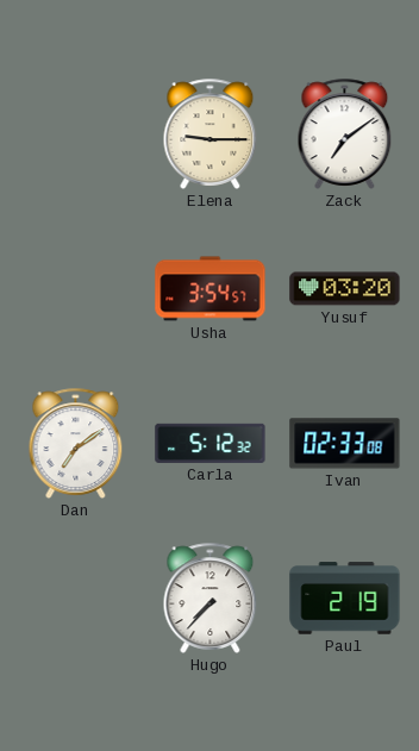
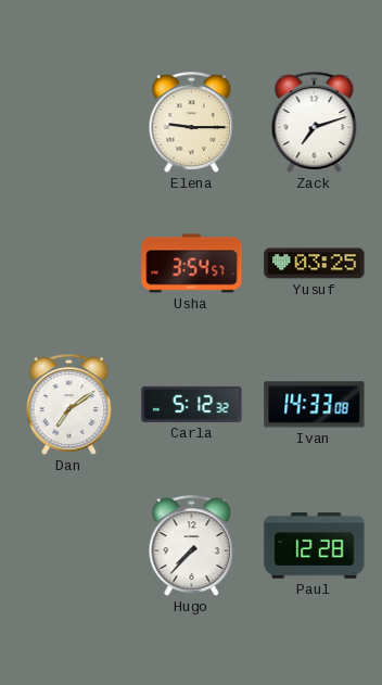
Zack: 7:09 -> 7:12
Yusuf: 03:20 -> 03:25
Ivan: 02:33 -> 14:33
Paul: 2:19 -> 12:28
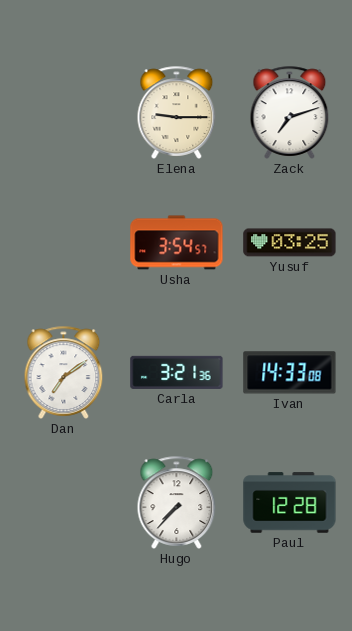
Carla: 5:12 -> 3:21
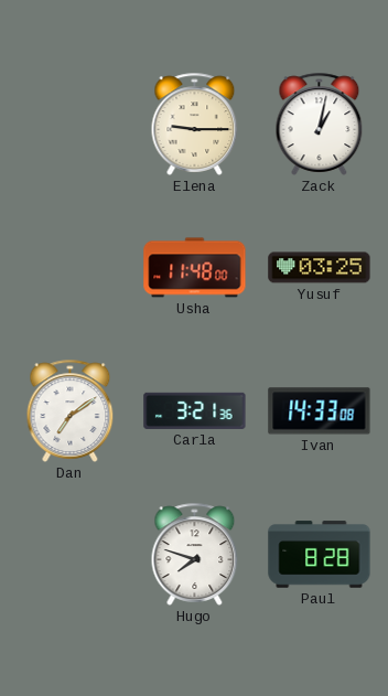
Zack: 7:12 -> 1:02
Usha: 3:54 -> 11:48
Hugo: 7:37 -> 7:48
Paul: 12:28 -> 8:28
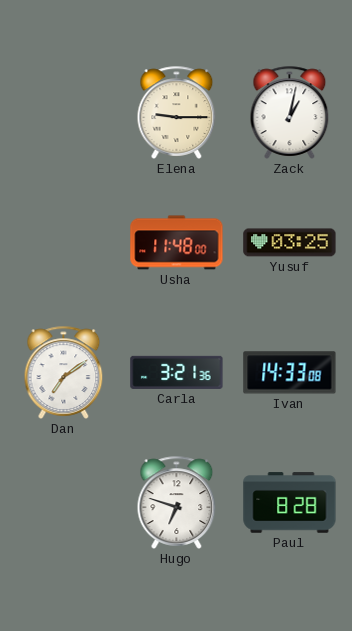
Hugo: 7:48 -> 6:48
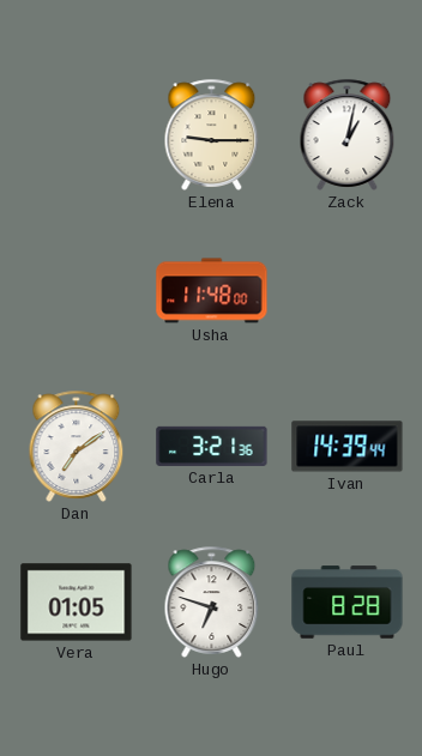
Yusuf: 03:25 -> none
Ivan: 14:33 -> 14:39
Vera: none -> 01:05
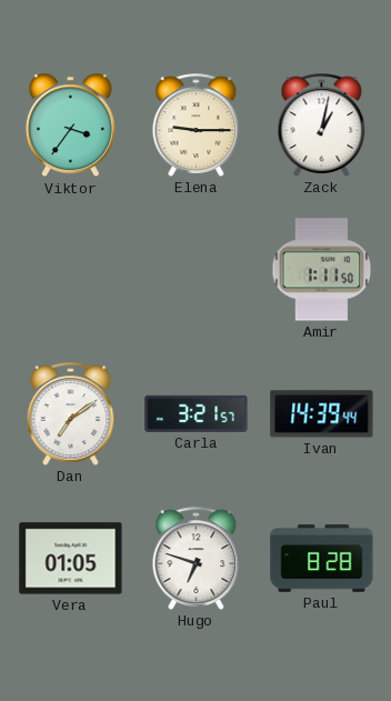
Viktor: none -> 3:36
Usha: 11:48 -> none
Amir: none -> 1:11
Carla: 3:21:36 -> 3:21:57
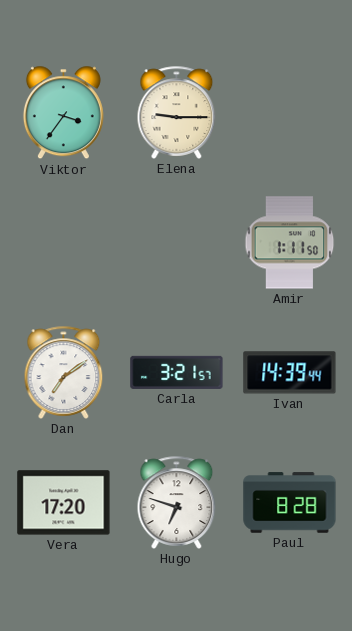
Zack: 1:02 -> none
Vera: 01:05 -> 17:20
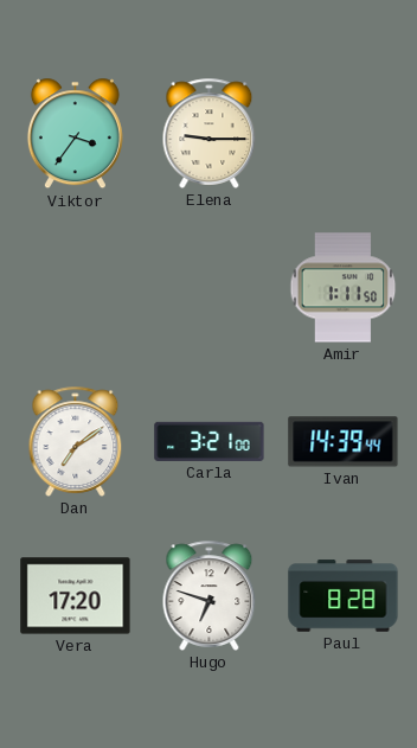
Carla: 3:21:57 -> 3:21:00
